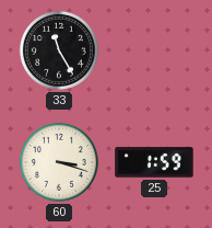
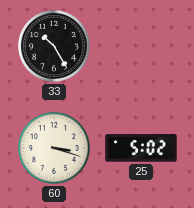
33: 11:25 -> 10:25
25: 1:59 -> 5:02
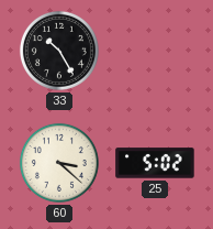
60: 3:18 -> 3:22
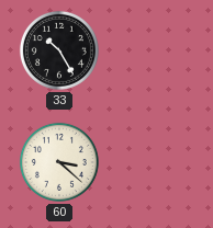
25: 5:02 -> none
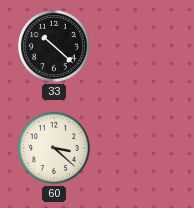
33: 10:25 -> 10:22
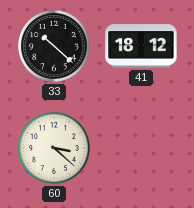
41: none -> 18:12
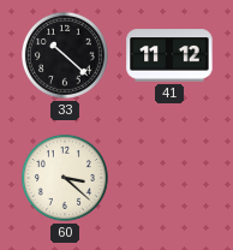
41: 18:12 -> 11:12
